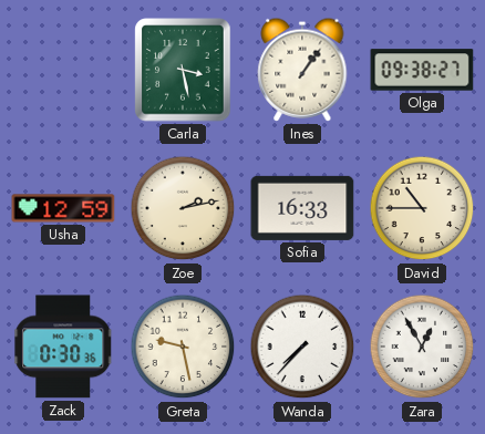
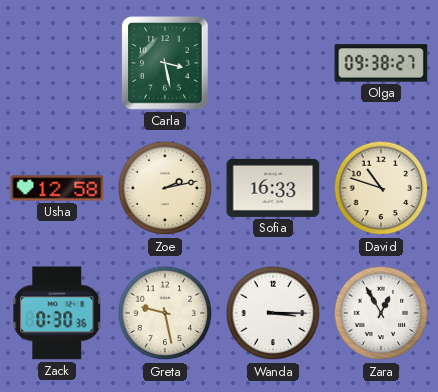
Ines: 1:06 -> none
Usha: 12:59 -> 12:58
David: 10:45 -> 10:48
Wanda: 7:37 -> 3:15
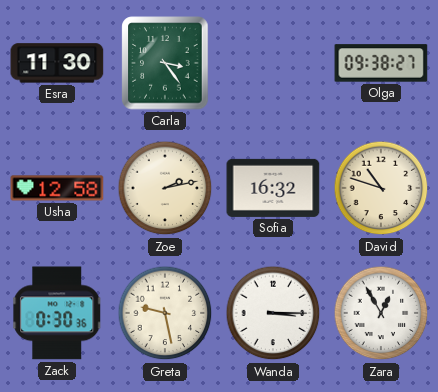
Esra: none -> 11:30
Carla: 3:28 -> 3:24
Sofia: 16:33 -> 16:32
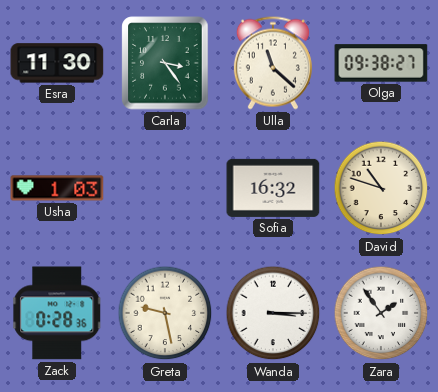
Ulla: none -> 11:22
Usha: 12:58 -> 1:03
Zoe: 2:13 -> none
Zack: 0:30 -> 0:28
Zara: 12:55 -> 1:54
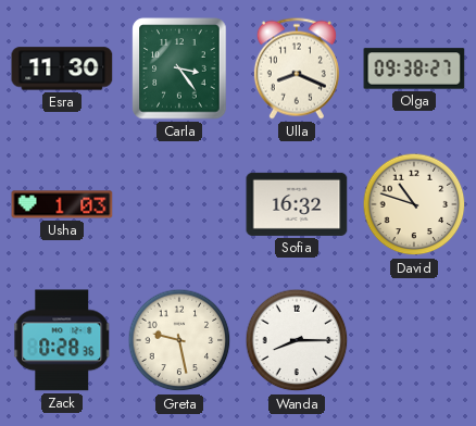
Ulla: 11:22 -> 8:19
Wanda: 3:15 -> 8:15
Zara: 1:54 -> none
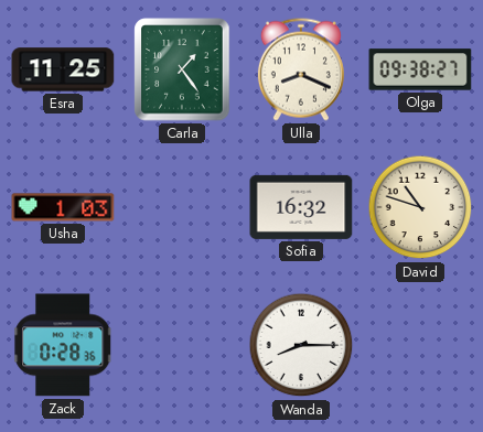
Esra: 11:30 -> 11:25
Carla: 3:24 -> 1:24
Greta: 9:28 -> none
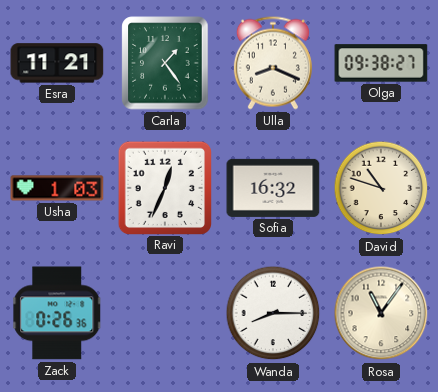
Esra: 11:25 -> 11:21
Ravi: none -> 12:34
Zack: 0:28 -> 0:26
Rosa: none -> 11:06
